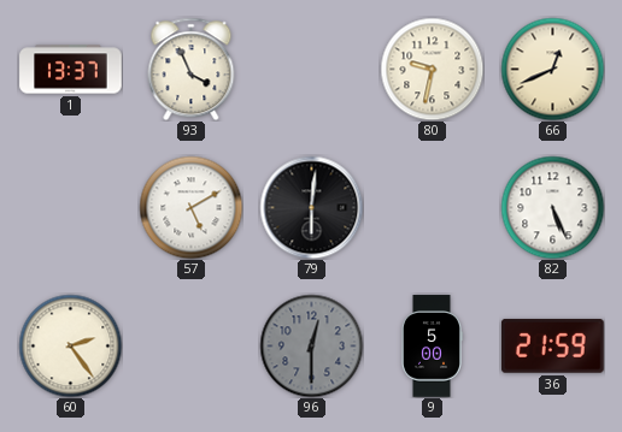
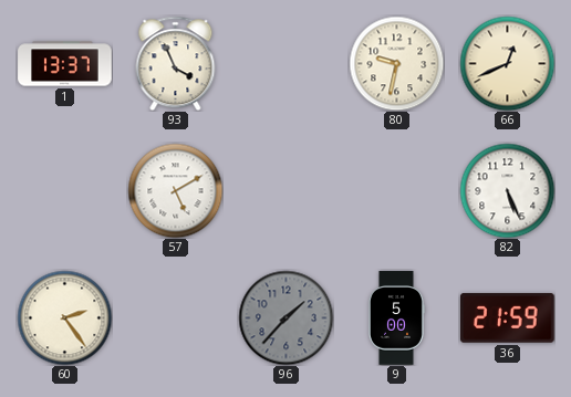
79: 6:01 -> none
96: 12:30 -> 1:37
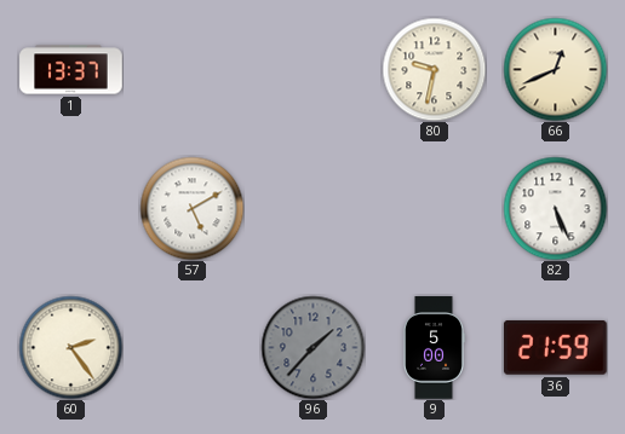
93: 3:56 -> none
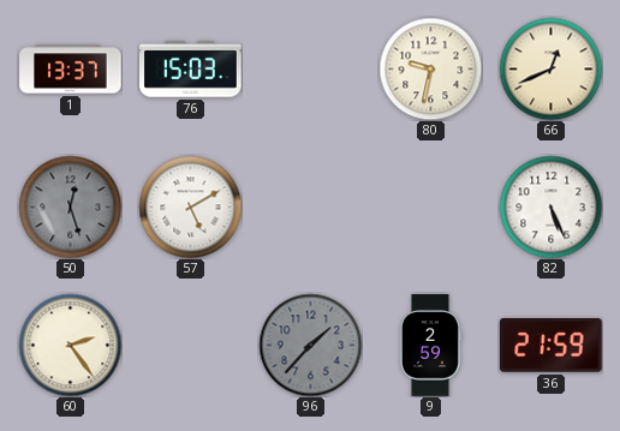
76: none -> 15:03
50: none -> 12:27
9: 5:00 -> 2:59
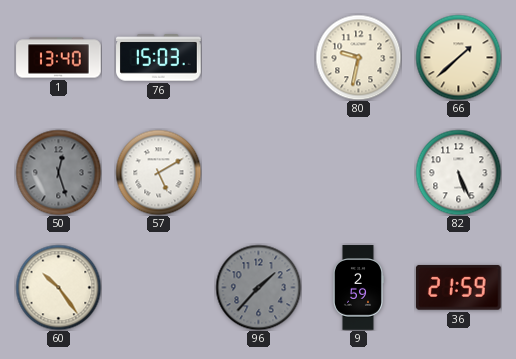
1: 13:37 -> 13:40
66: 12:41 -> 1:38
60: 2:24 -> 10:24
